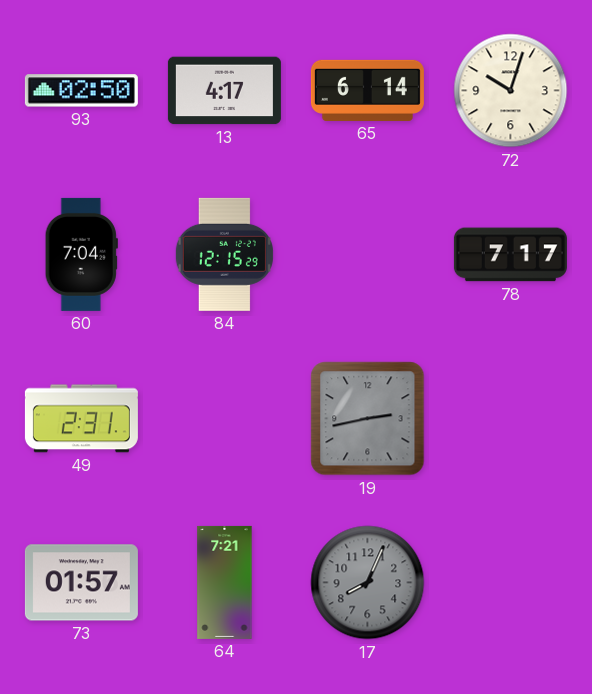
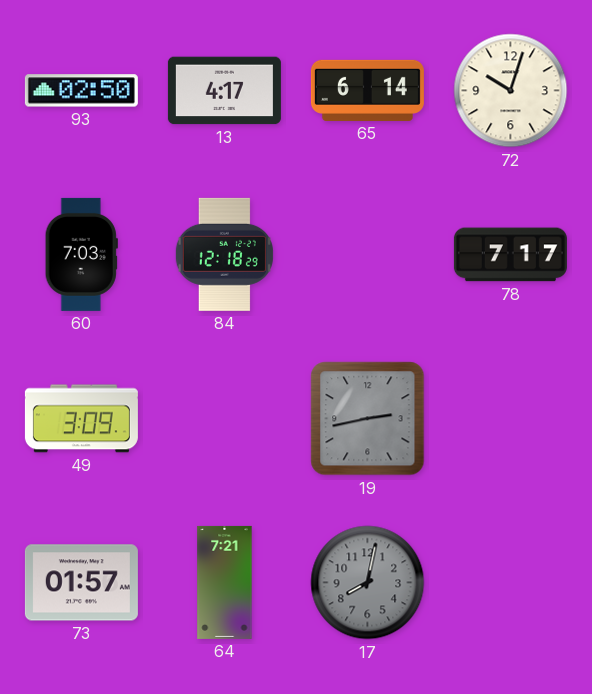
60: 7:04 -> 7:03
84: 12:15 -> 12:18
49: 2:31 -> 3:09
17: 8:04 -> 8:02
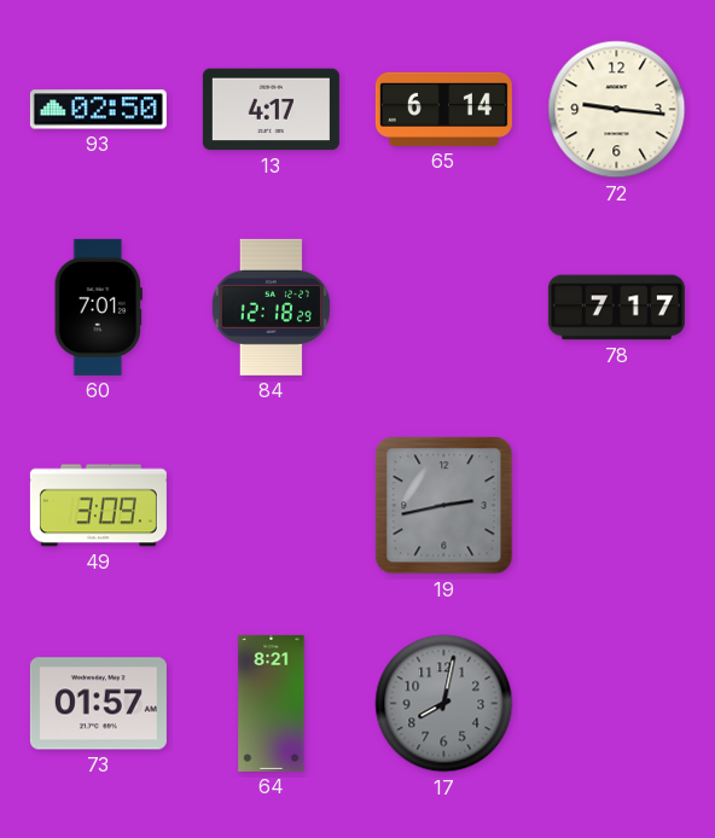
72: 10:03 -> 9:16
60: 7:03 -> 7:01
64: 7:21 -> 8:21
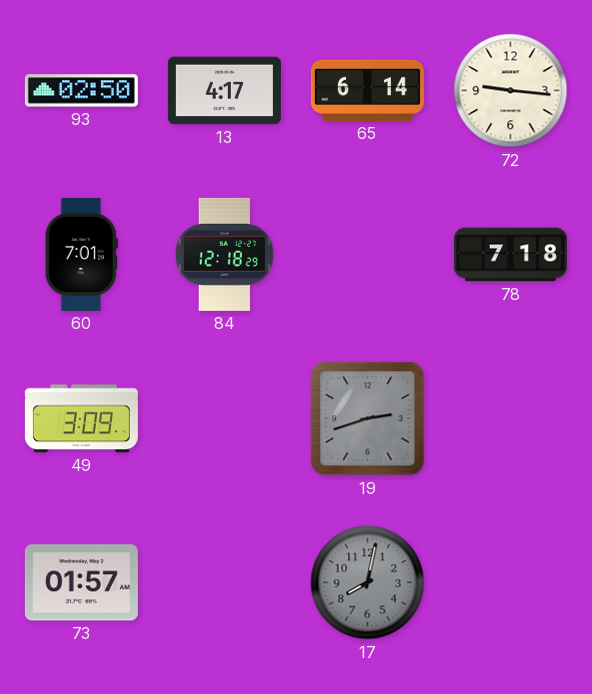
78: 7:17 -> 7:18
19: 2:43 -> 2:42
64: 8:21 -> none
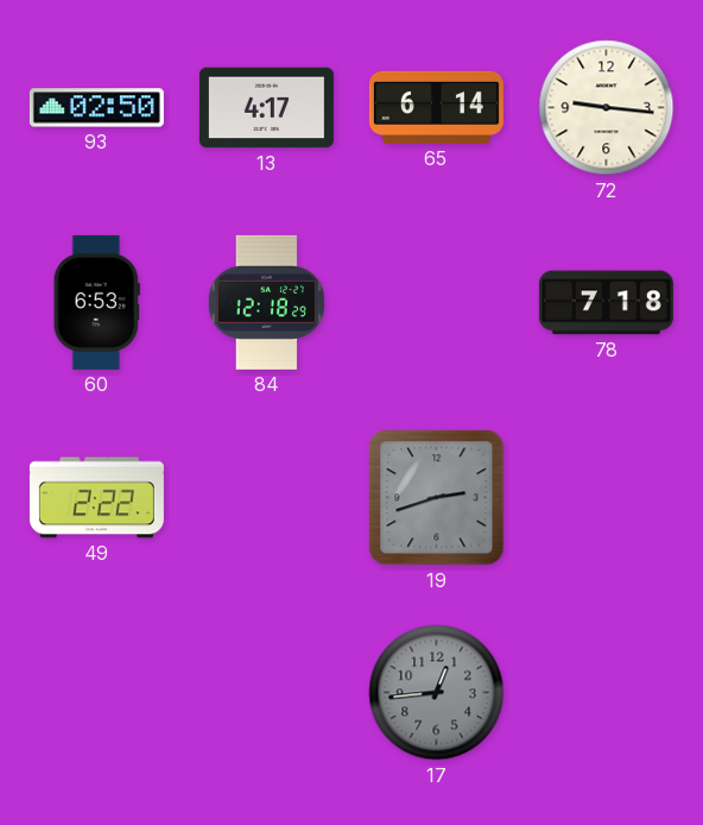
60: 7:01 -> 6:53
49: 3:09 -> 2:22
73: 01:57 -> none
17: 8:02 -> 12:44
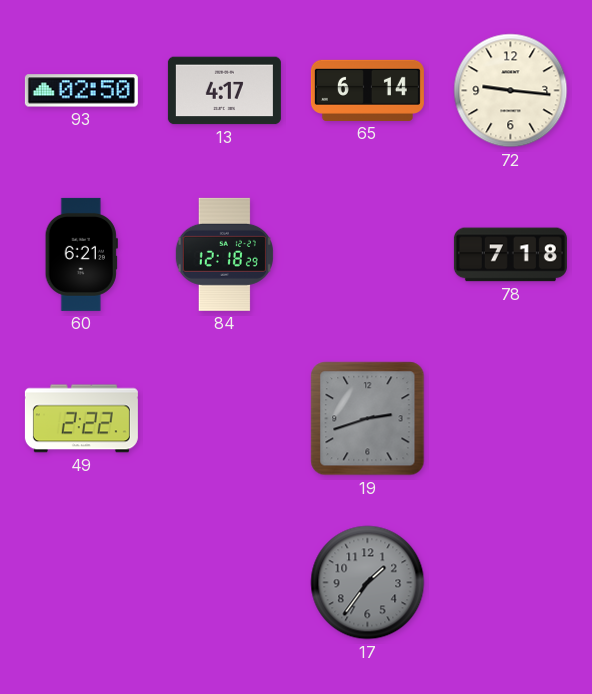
60: 6:53 -> 6:21
17: 12:44 -> 1:36
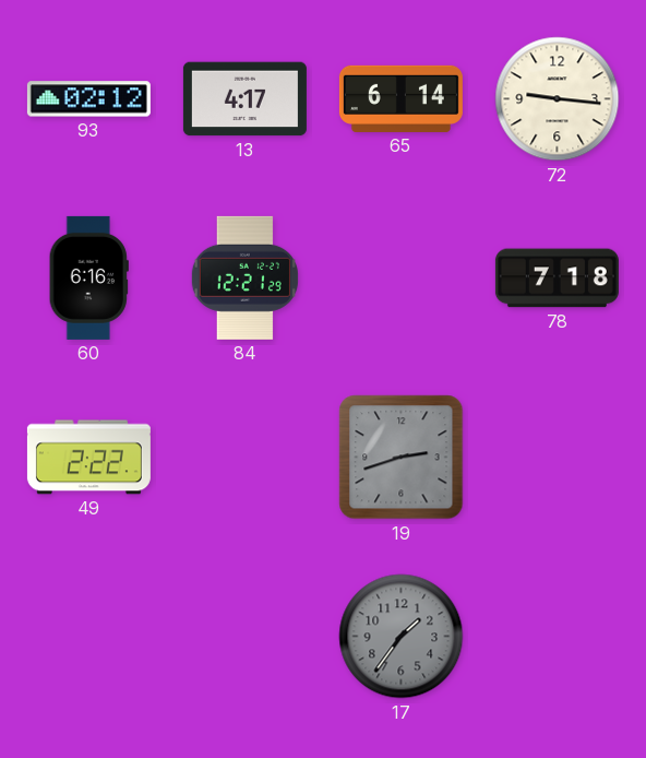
93: 02:50 -> 02:12
60: 6:21 -> 6:16
84: 12:18 -> 12:21
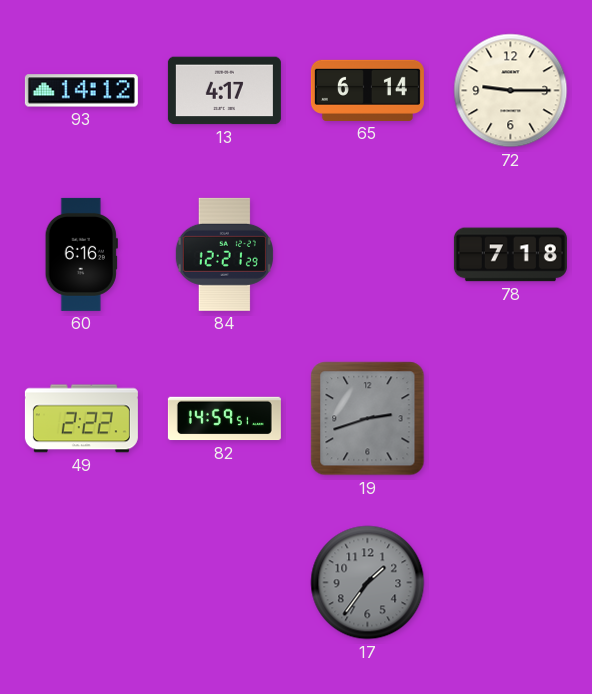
93: 02:12 -> 14:12
72: 9:16 -> 9:15
82: none -> 14:59
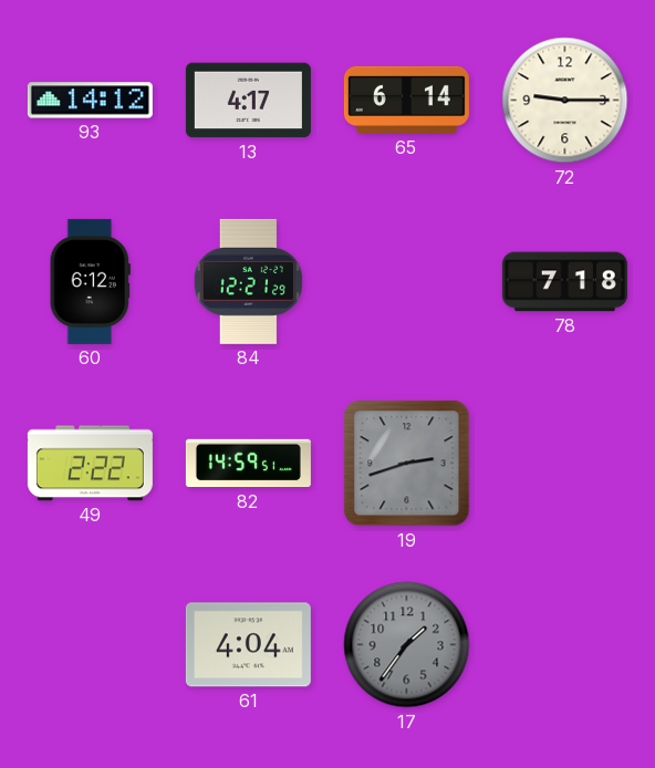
60: 6:16 -> 6:12
61: none -> 4:04
